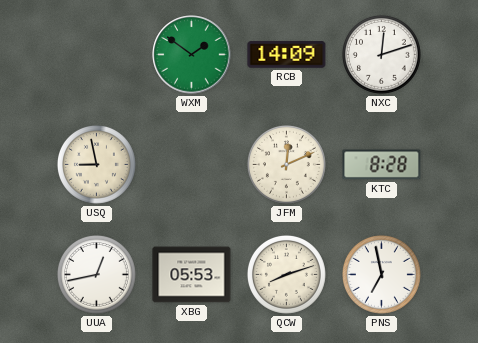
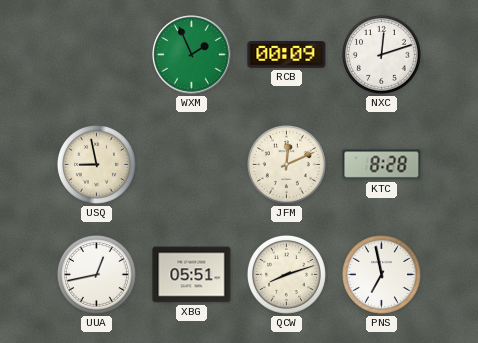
WXM: 1:51 -> 1:56
RCB: 14:09 -> 00:09
XBG: 05:53 -> 05:51
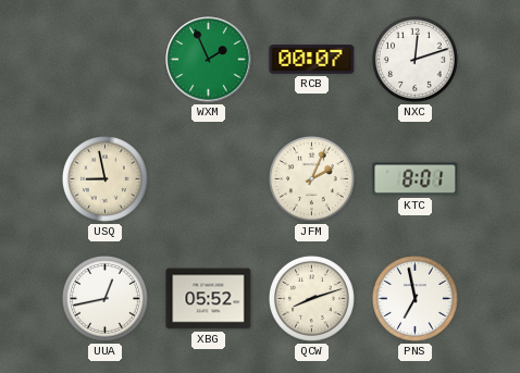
RCB: 00:09 -> 00:07
JFM: 12:11 -> 2:04
KTC: 8:28 -> 8:01
XBG: 05:51 -> 05:52
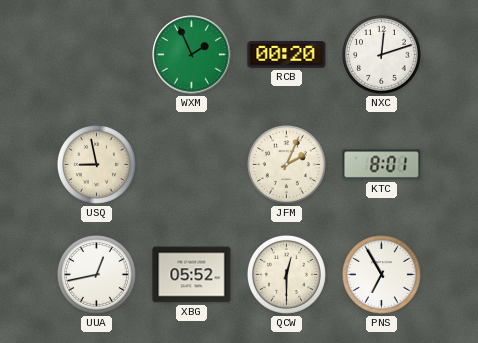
RCB: 00:07 -> 00:20
QCW: 8:12 -> 12:30
PNS: 6:58 -> 6:55
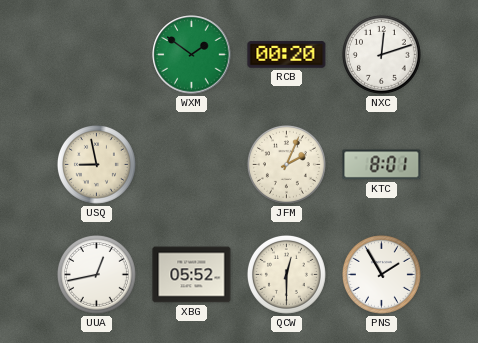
WXM: 1:56 -> 1:51
PNS: 6:55 -> 1:55
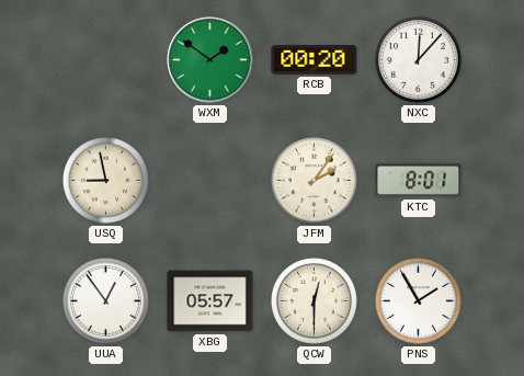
NXC: 12:12 -> 12:07
JFM: 2:04 -> 2:06
UUA: 12:43 -> 12:54
XBG: 05:52 -> 05:57
